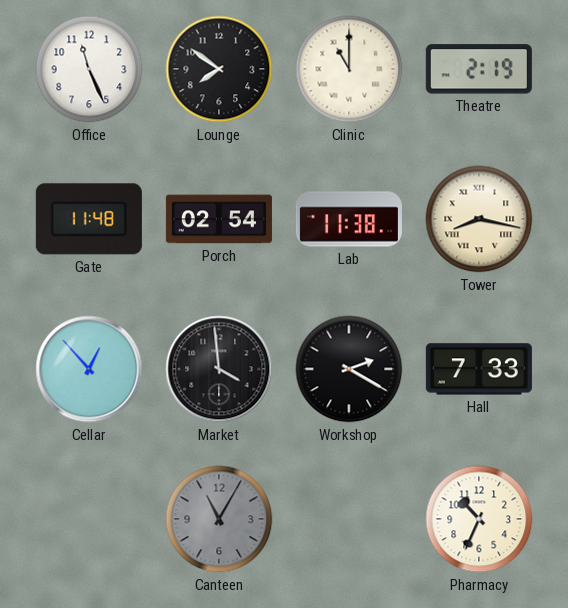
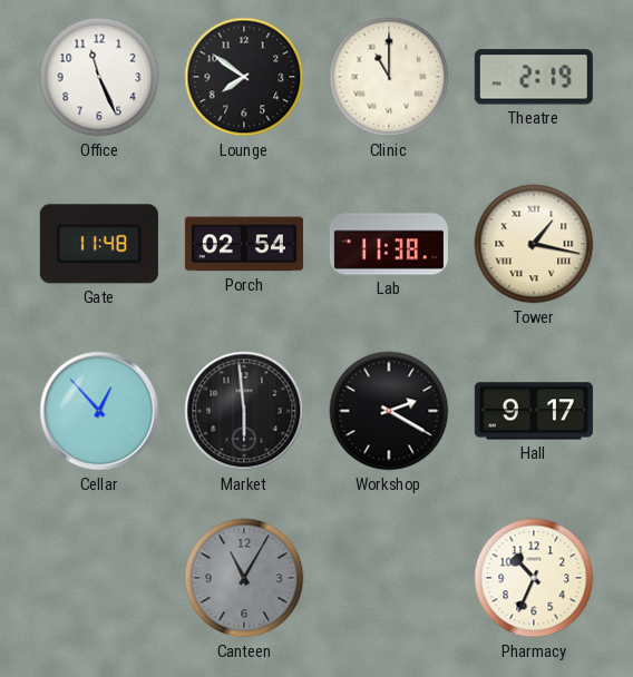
Tower: 8:17 -> 1:17
Market: 3:59 -> 5:59
Hall: 7:33 -> 9:17
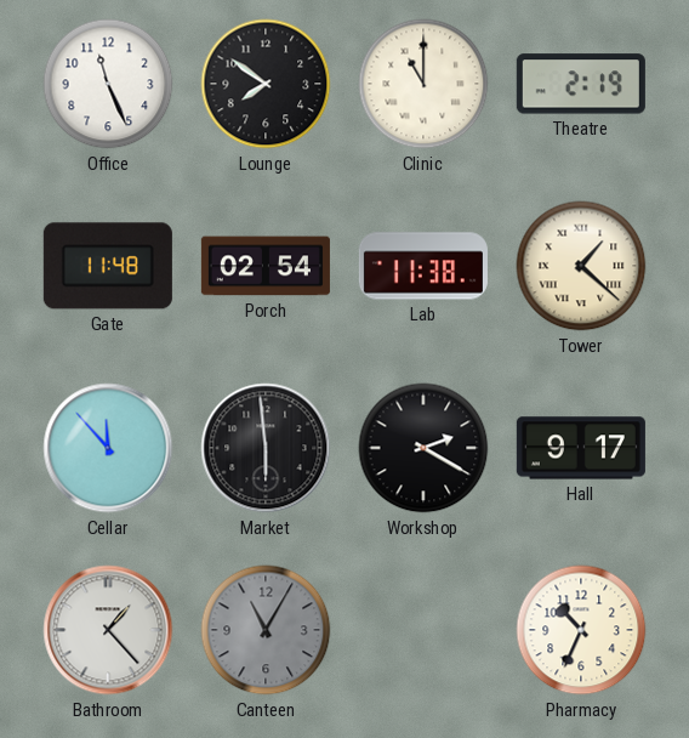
Tower: 1:17 -> 1:22
Cellar: 12:53 -> 11:53
Bathroom: none -> 1:23
